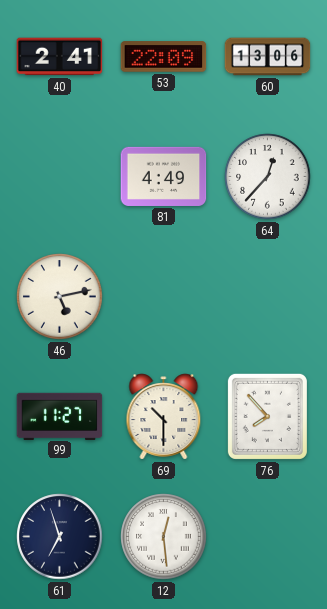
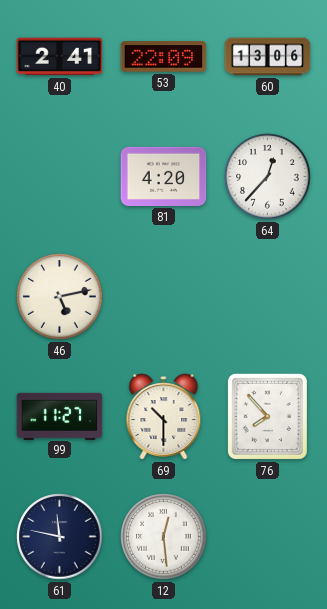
81: 4:49 -> 4:20
61: 6:57 -> 11:47
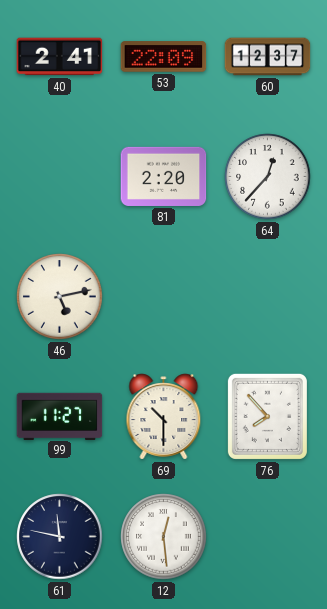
60: 13:06 -> 12:37
81: 4:20 -> 2:20
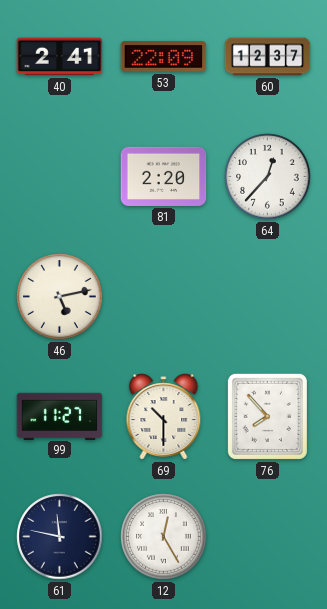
12: 12:29 -> 12:25
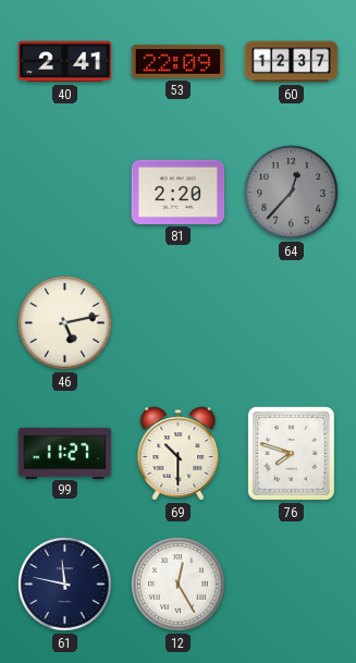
64 dial: white -> grey
76: 7:53 -> 7:48
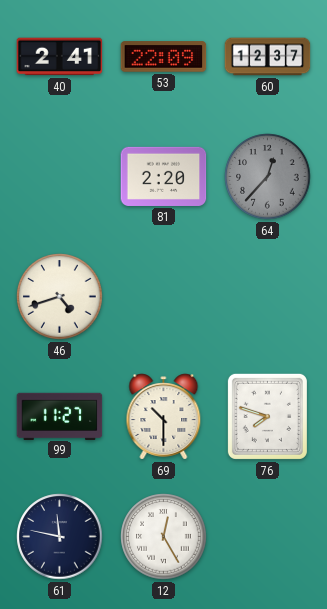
46: 5:13 -> 4:42
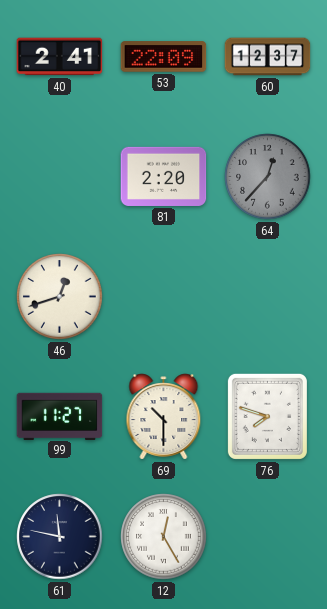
46: 4:42 -> 12:42
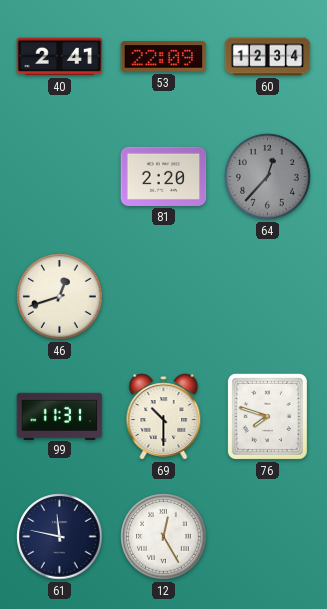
60: 12:37 -> 12:34
99: 11:27 -> 11:31
